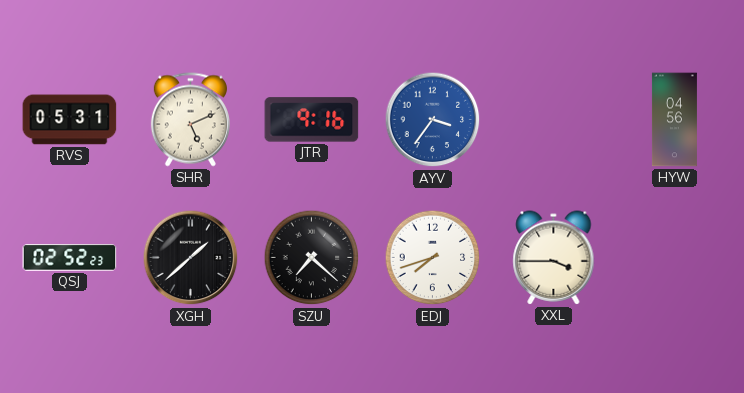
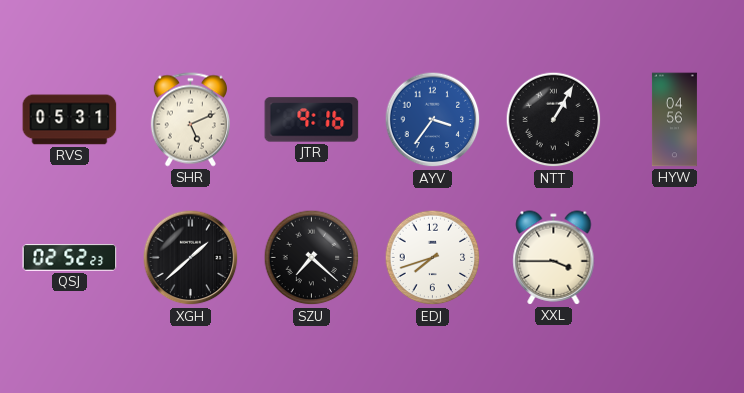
NTT: none -> 1:05
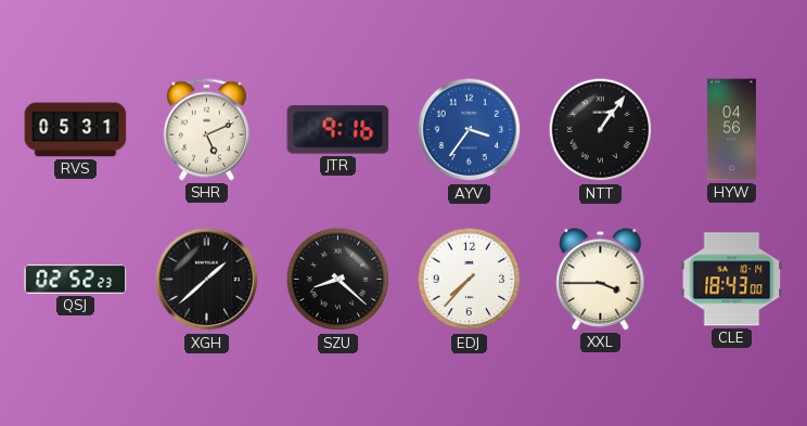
NTT: 1:05 -> 1:06
SZU: 7:22 -> 8:22
EDJ: 7:42 -> 7:37
CLE: none -> 18:43
